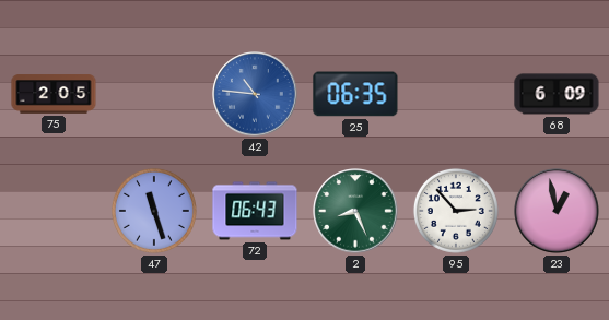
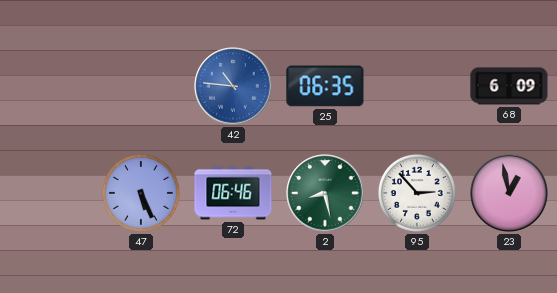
75: 2:05 -> none
47: 11:27 -> 5:26
72: 06:43 -> 06:46
2: 8:26 -> 8:28
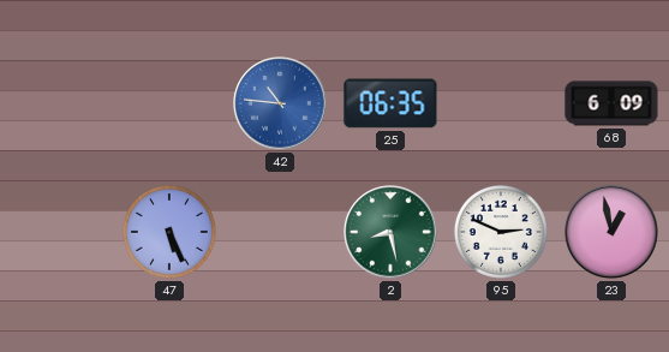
72: 06:46 -> none
95: 2:53 -> 2:49
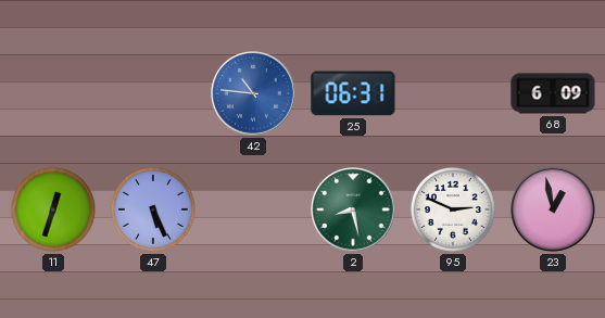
25: 06:35 -> 06:31
11: none -> 12:33
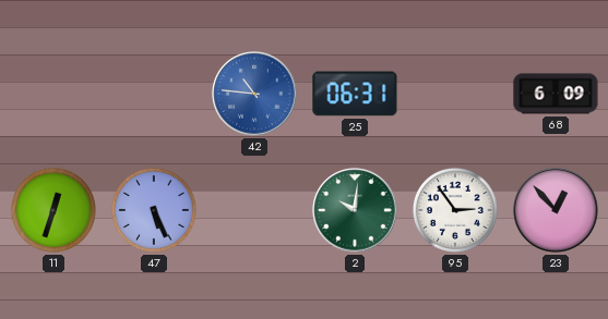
2: 8:28 -> 10:01
95: 2:49 -> 2:54
23: 12:58 -> 12:53
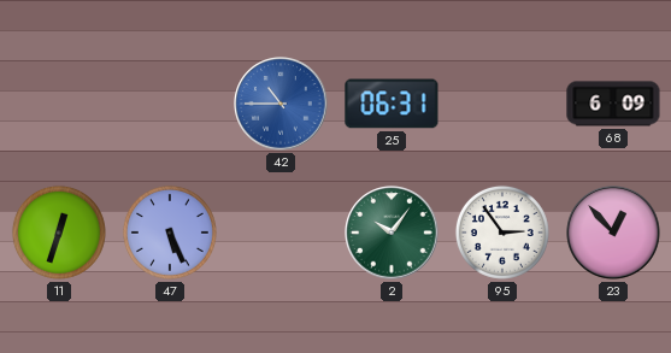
42: 10:46 -> 10:45
2: 10:01 -> 10:06
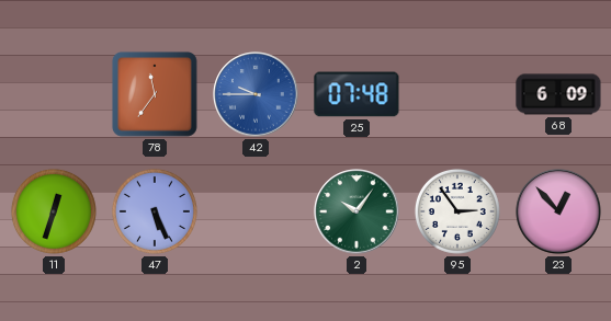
78: none -> 11:36
42: 10:45 -> 9:45
25: 06:31 -> 07:48
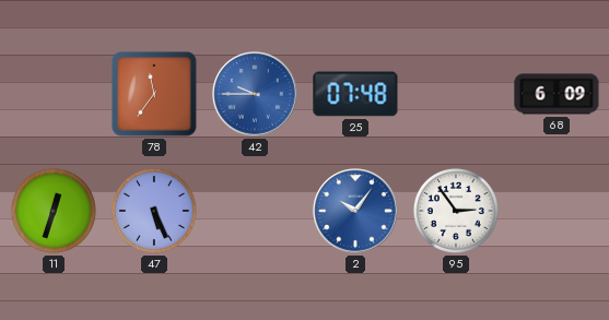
2 dial: green -> blue
23: 12:53 -> none
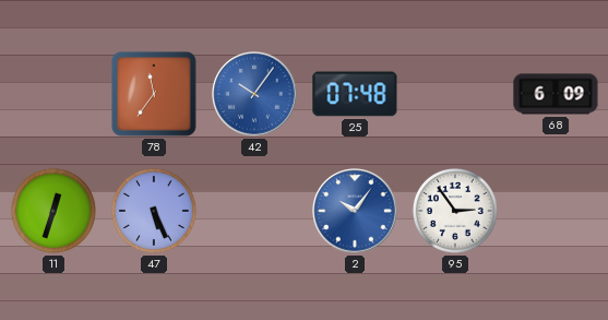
42: 9:45 -> 10:06
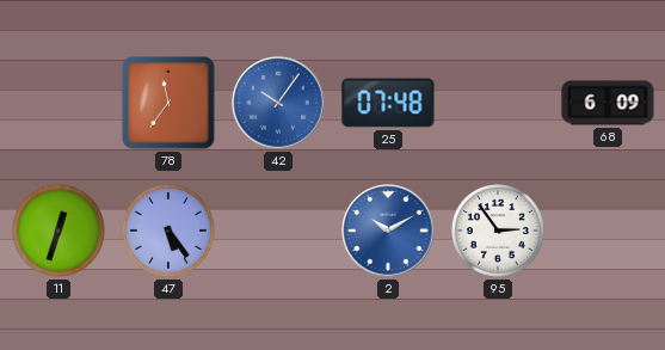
47: 5:26 -> 5:24
2: 10:06 -> 10:10
